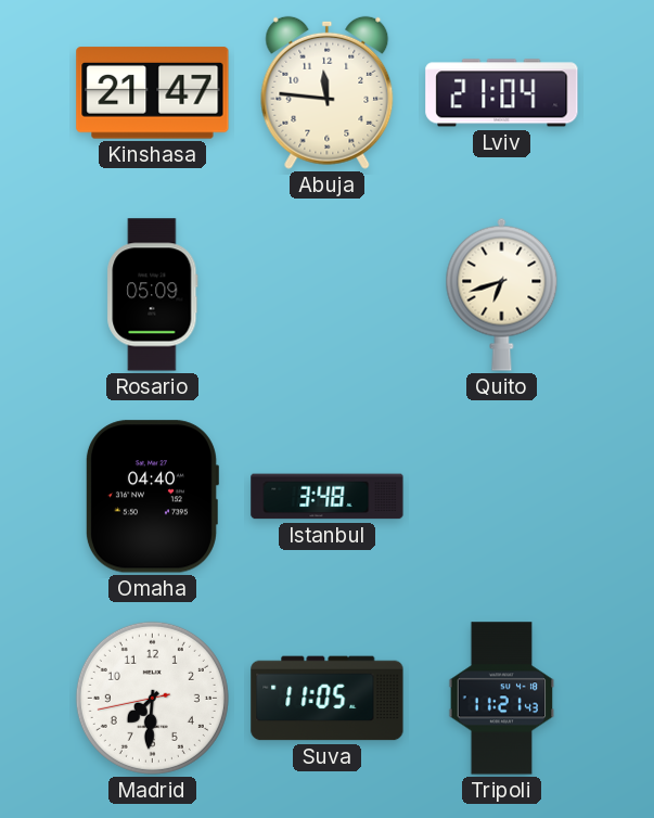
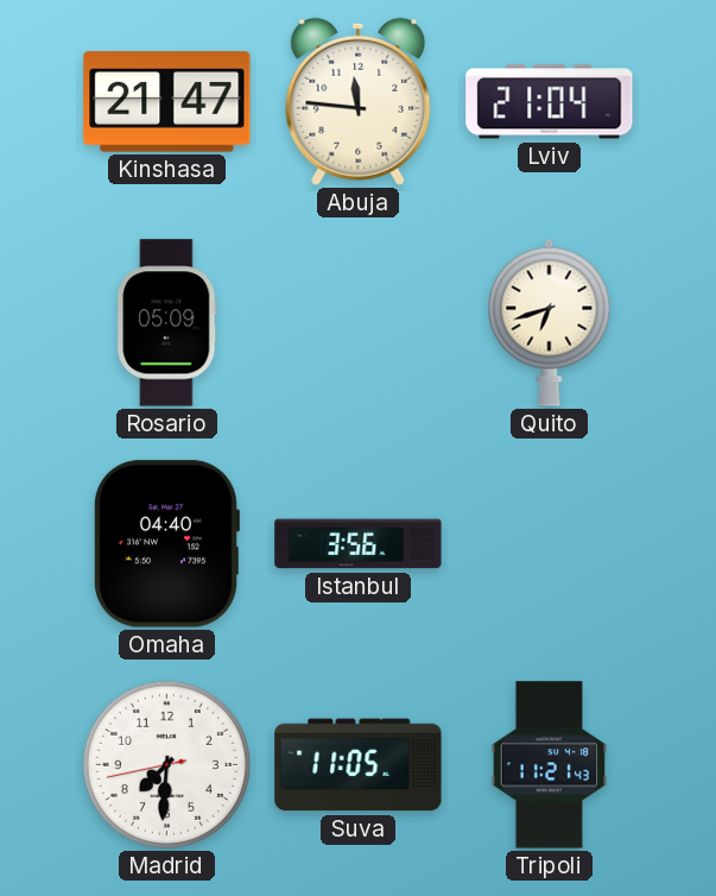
Istanbul: 3:48 -> 3:56
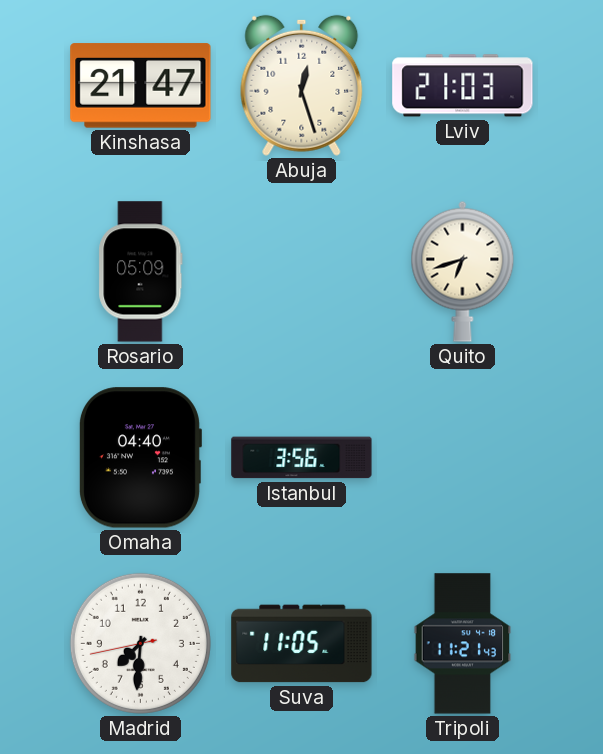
Abuja: 11:46 -> 12:27
Lviv: 21:04 -> 21:03
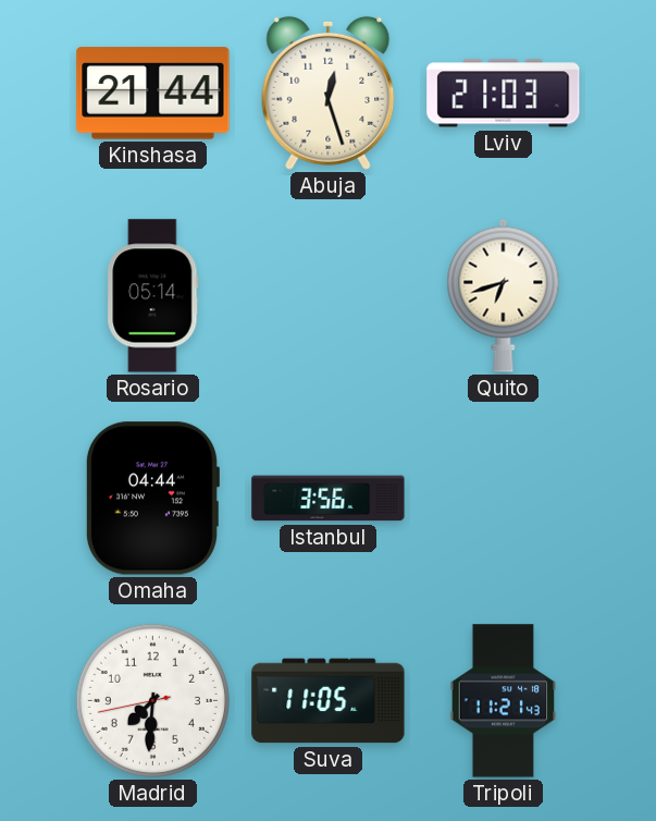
Kinshasa: 21:47 -> 21:44
Rosario: 05:09 -> 05:14
Omaha: 04:40 -> 04:44
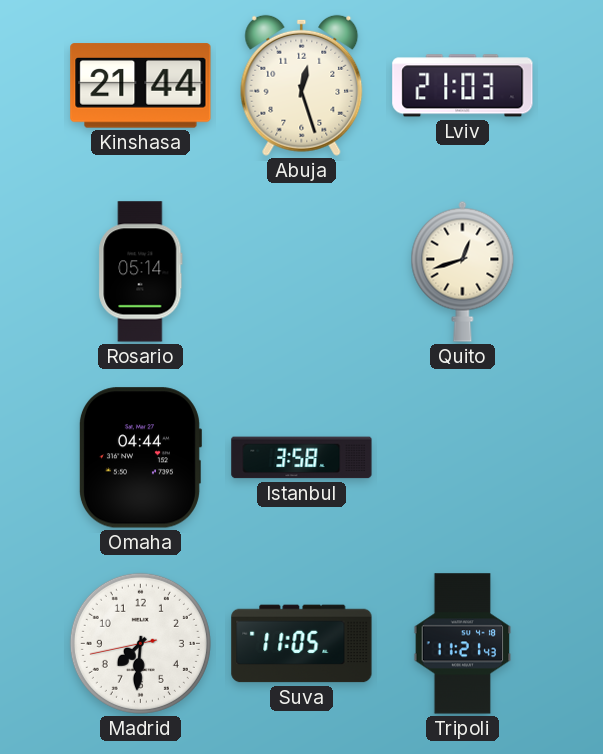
Quito: 6:42 -> 12:42
Istanbul: 3:56 -> 3:58
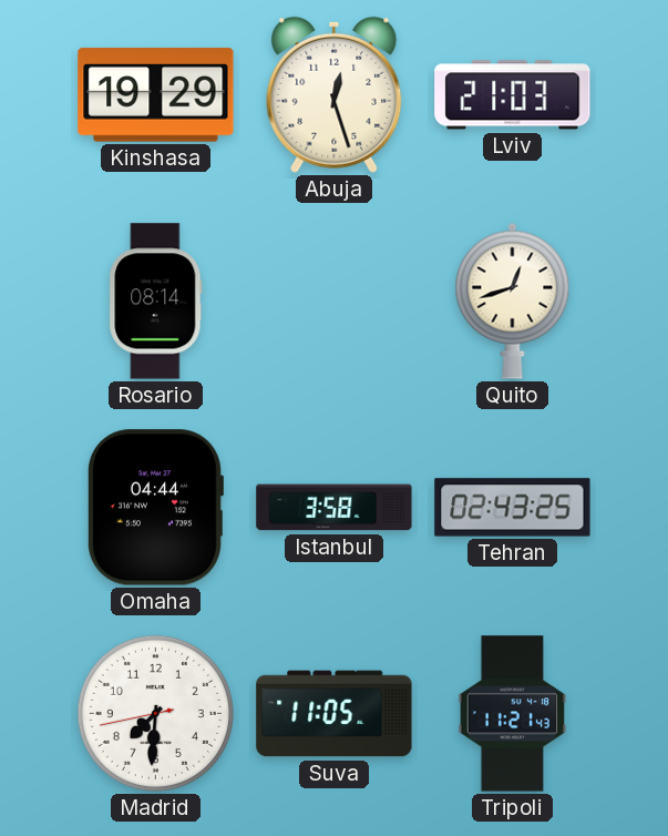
Kinshasa: 21:44 -> 19:29
Rosario: 05:14 -> 08:14
Tehran: none -> 02:43
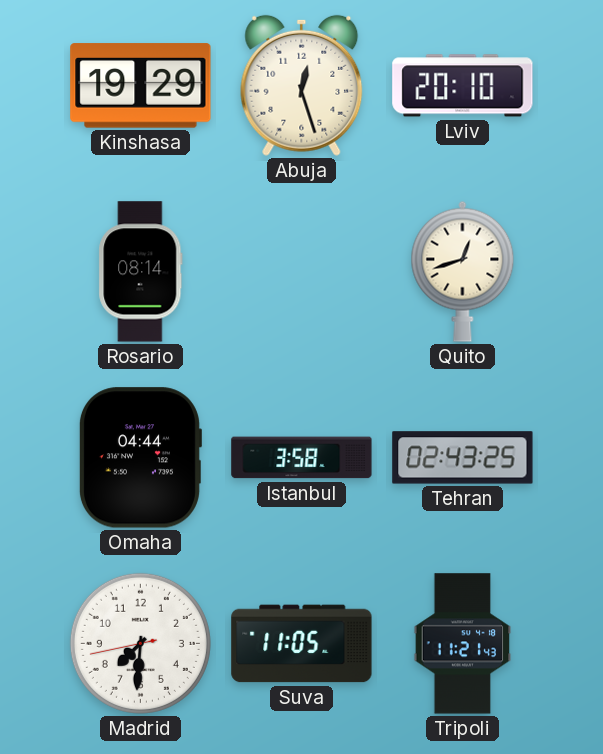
Lviv: 21:03 -> 20:10
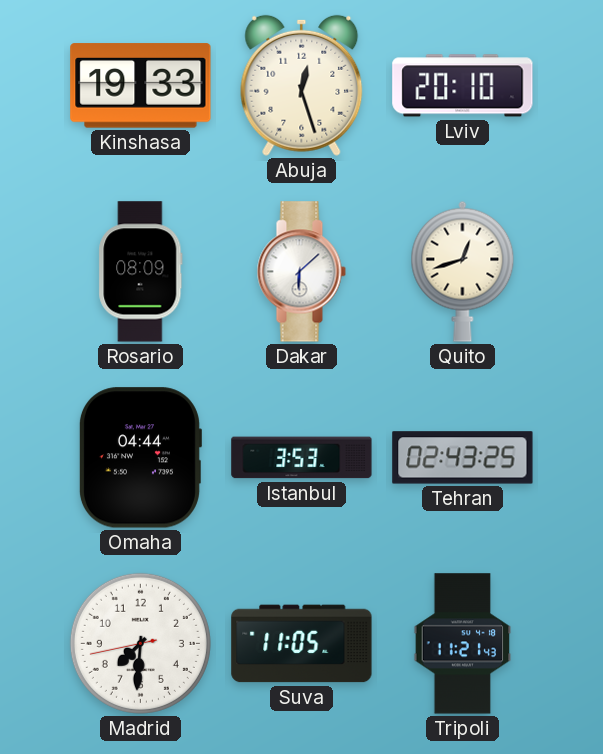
Kinshasa: 19:29 -> 19:33
Rosario: 08:14 -> 08:09
Dakar: none -> 6:08
Istanbul: 3:58 -> 3:53
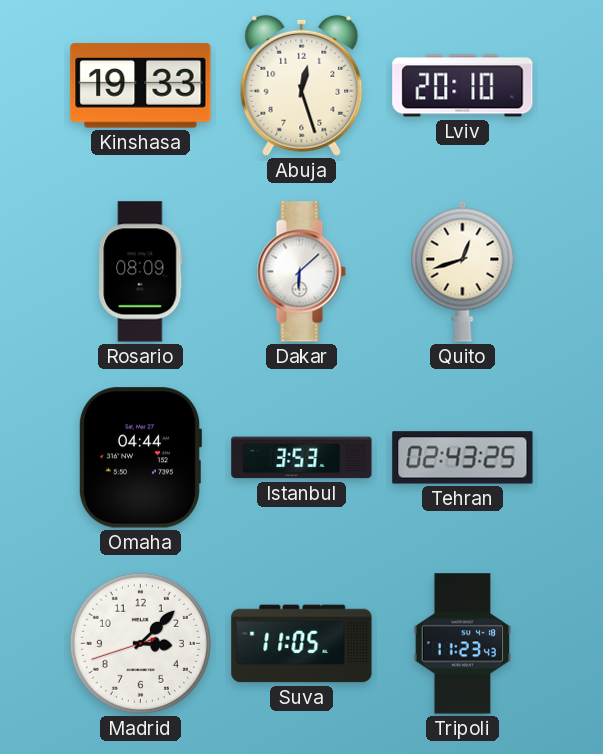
Madrid: 7:30 -> 3:07
Tripoli: 11:21 -> 11:23
